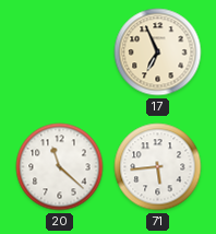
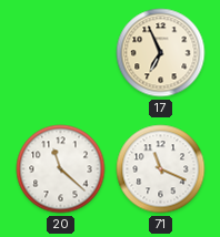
71: 5:44 -> 11:19
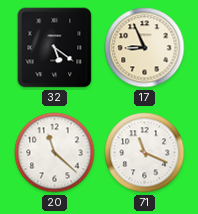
32: none -> 5:21
17: 6:56 -> 8:56
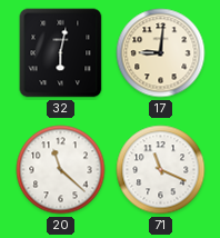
32: 5:21 -> 6:02
17: 8:56 -> 9:01
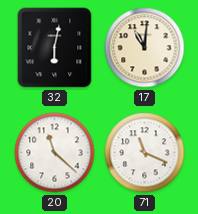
17: 9:01 -> 11:01
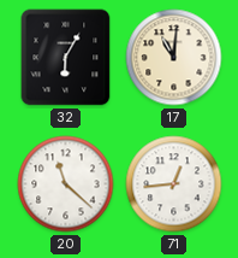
32: 6:02 -> 6:05
71: 11:19 -> 12:44
